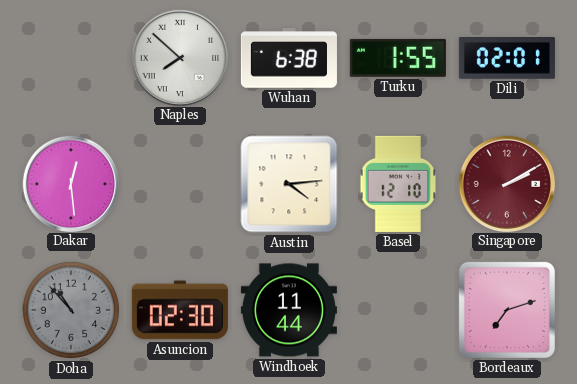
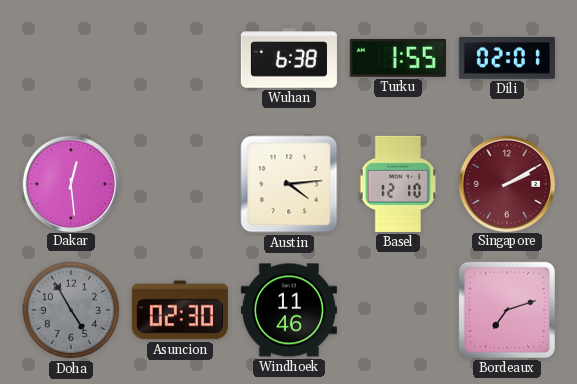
Naples: 7:52 -> none
Doha: 10:53 -> 4:55
Windhoek: 11:44 -> 11:46
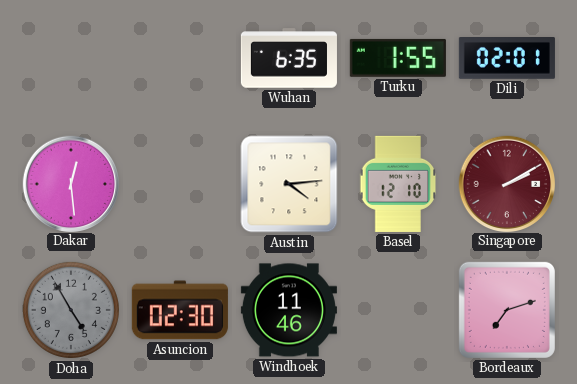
Wuhan: 6:38 -> 6:35
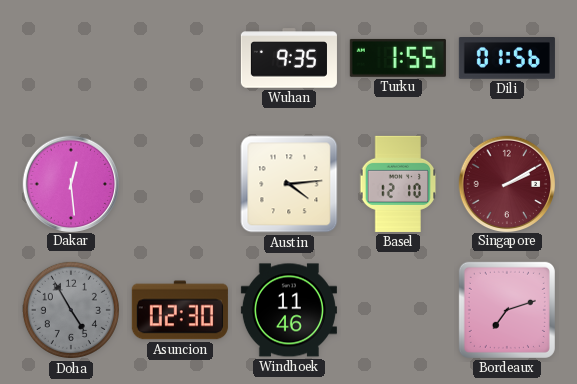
Wuhan: 6:35 -> 9:35
Dili: 02:01 -> 01:56
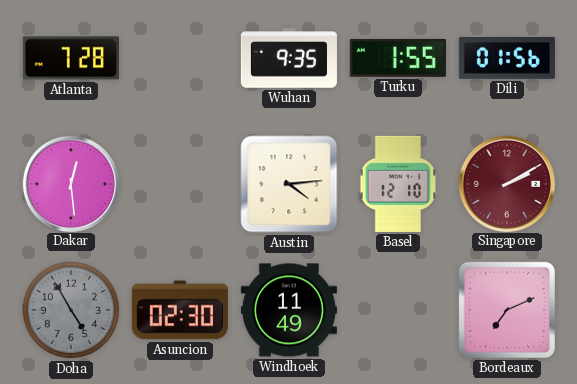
Atlanta: none -> 7:28
Windhoek: 11:46 -> 11:49
Bordeaux: 7:12 -> 7:11
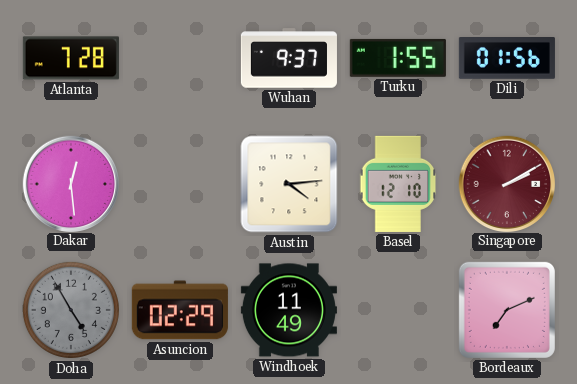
Wuhan: 9:35 -> 9:37
Asuncion: 02:30 -> 02:29
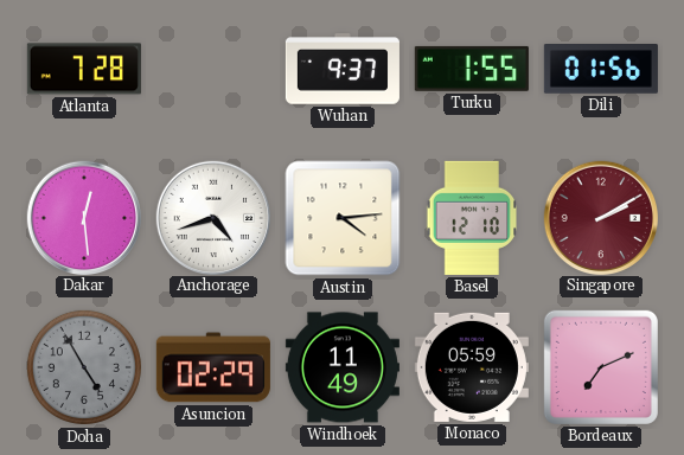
Anchorage: none -> 4:42
Monaco: none -> 05:59
